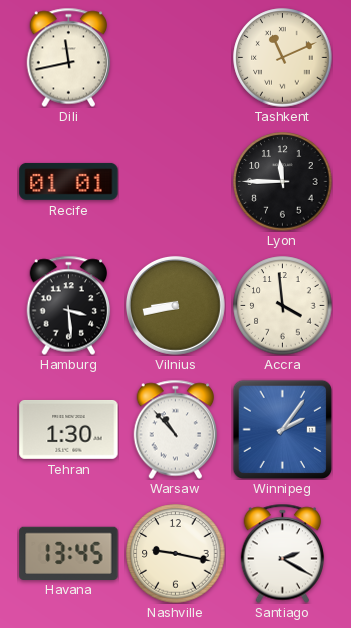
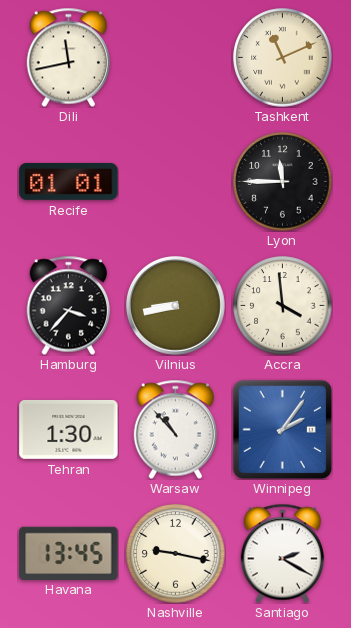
Hamburg: 3:29 -> 3:37
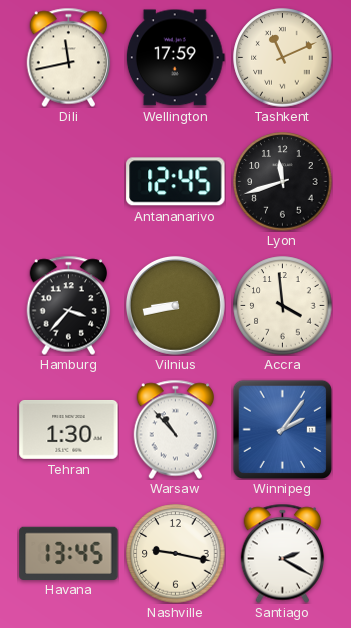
Wellington: none -> 17:59
Recife: 01:01 -> none
Antananarivo: none -> 12:45
Lyon: 11:45 -> 11:42
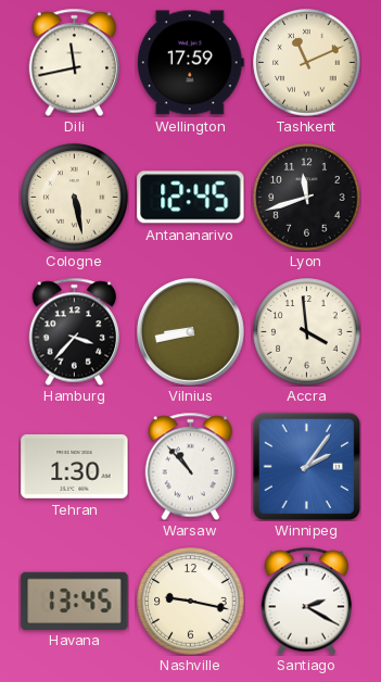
Cologne: none -> 5:28
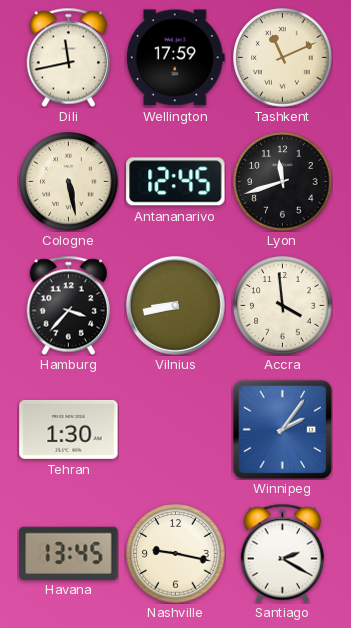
Warsaw: 10:53 -> none
